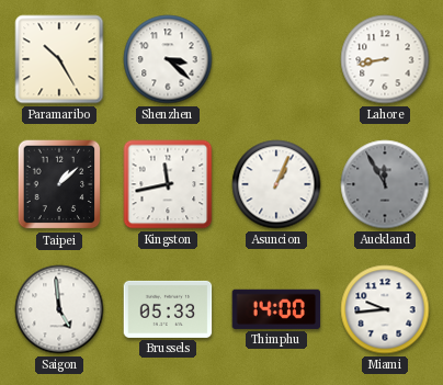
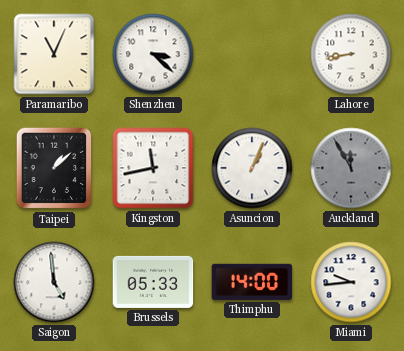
Paramaribo: 10:25 -> 11:04
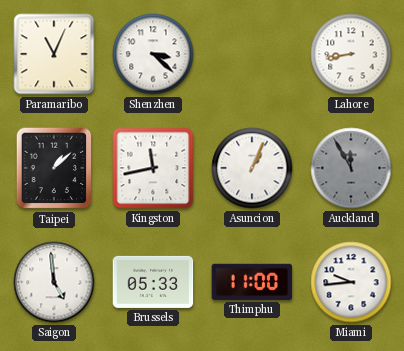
Thimphu: 14:00 -> 11:00
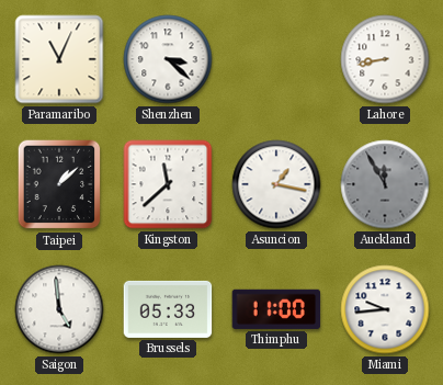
Kingston: 11:43 -> 11:38
Asuncion: 1:04 -> 1:17
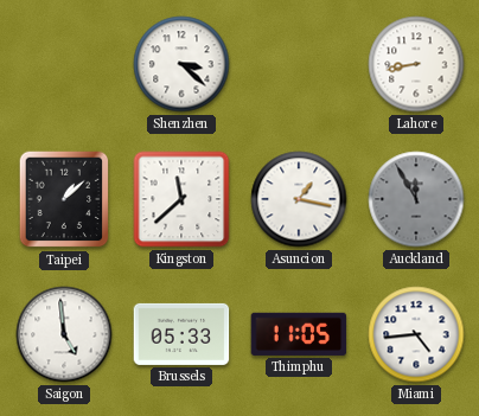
Paramaribo: 11:04 -> none
Thimphu: 11:00 -> 11:05
Miami: 9:44 -> 4:44
